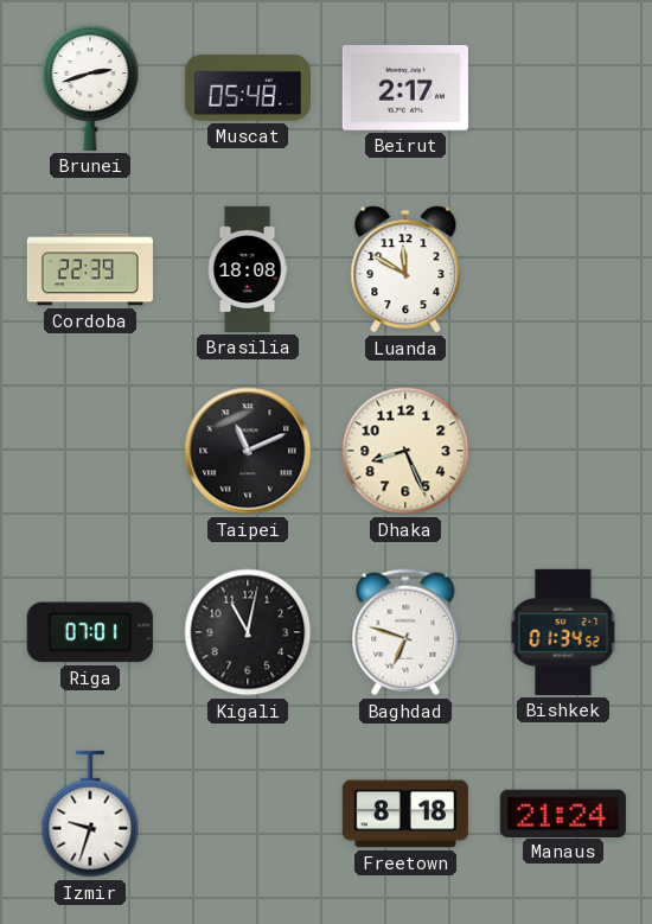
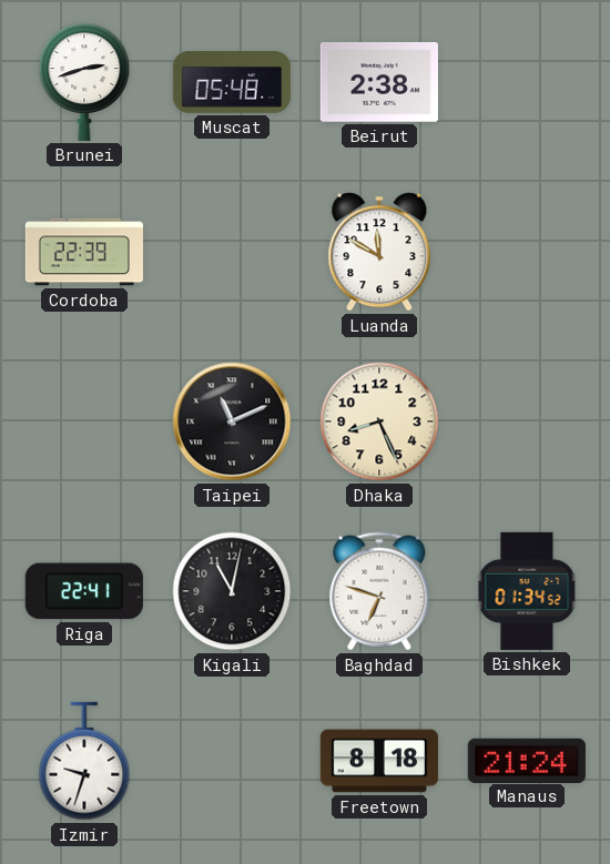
Beirut: 2:17 -> 2:38
Brasilia: 18:08 -> none
Riga: 07:01 -> 22:41
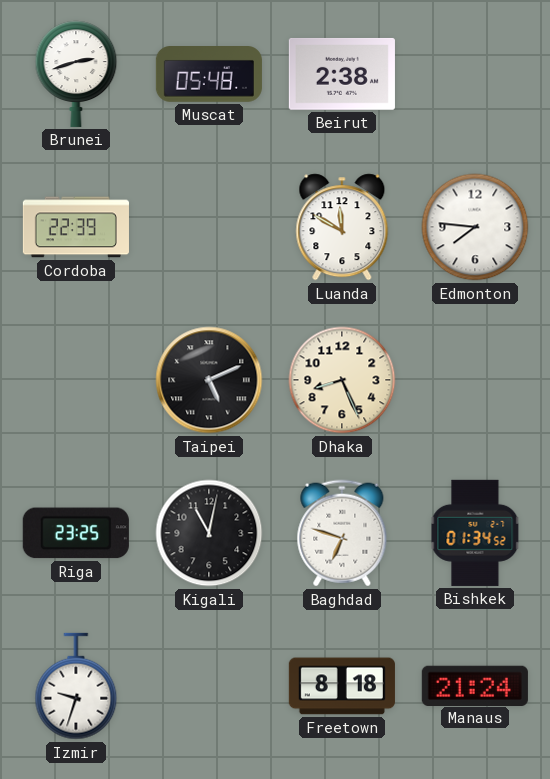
Edmonton: none -> 7:46
Taipei: 11:11 -> 5:11
Riga: 22:41 -> 23:25
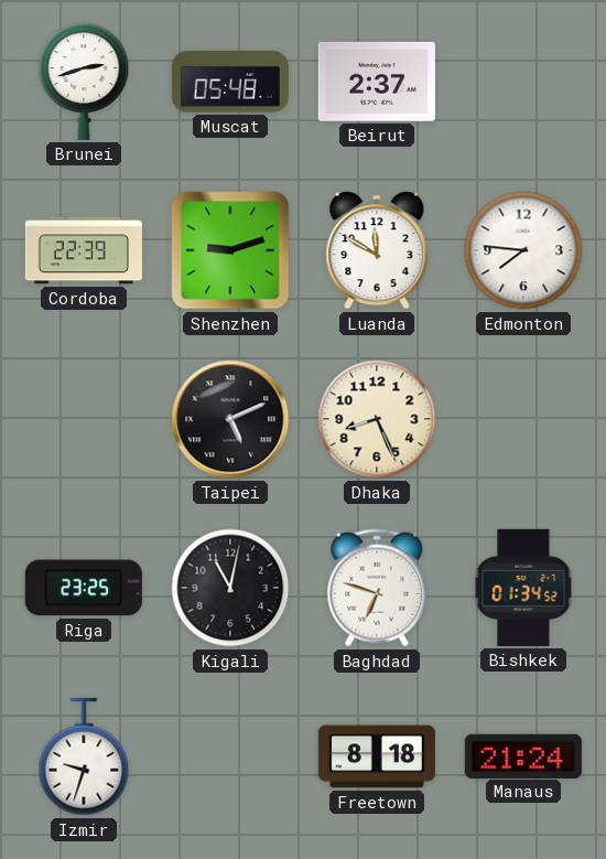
Beirut: 2:38 -> 2:37
Shenzhen: none -> 9:12
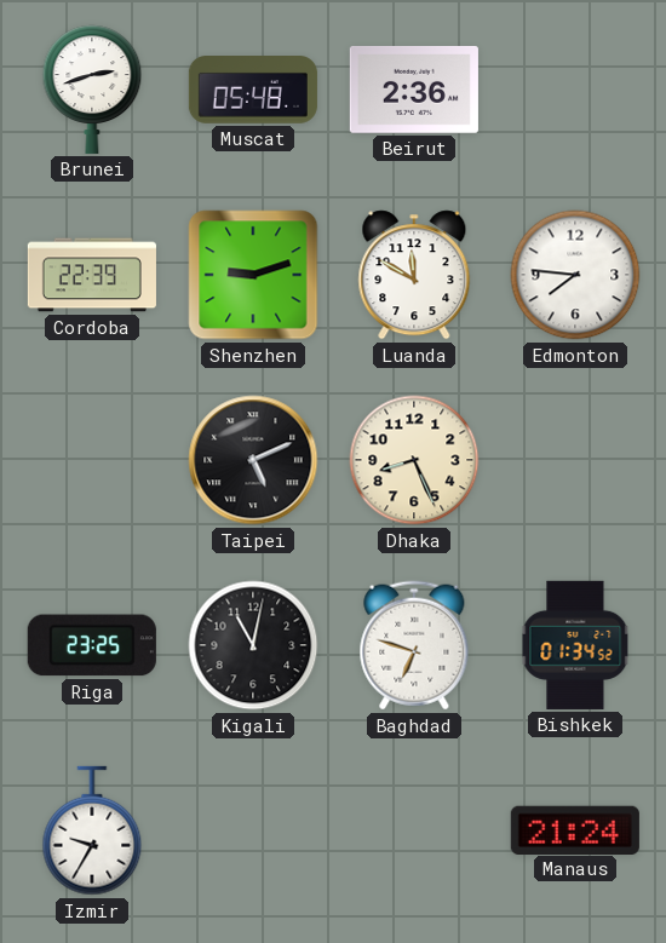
Beirut: 2:37 -> 2:36
Izmir: 9:33 -> 9:35
Freetown: 8:18 -> none
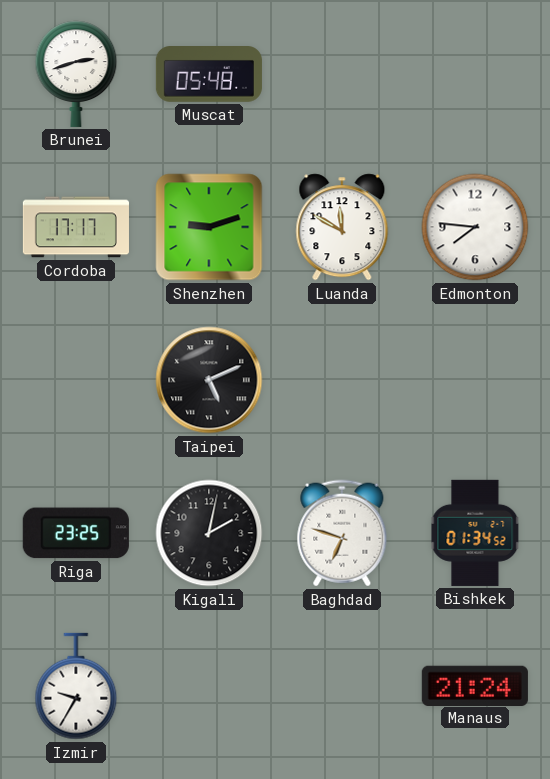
Beirut: 2:36 -> none
Cordoba: 22:39 -> 17:17
Dhaka: 8:26 -> none
Kigali: 11:02 -> 2:02
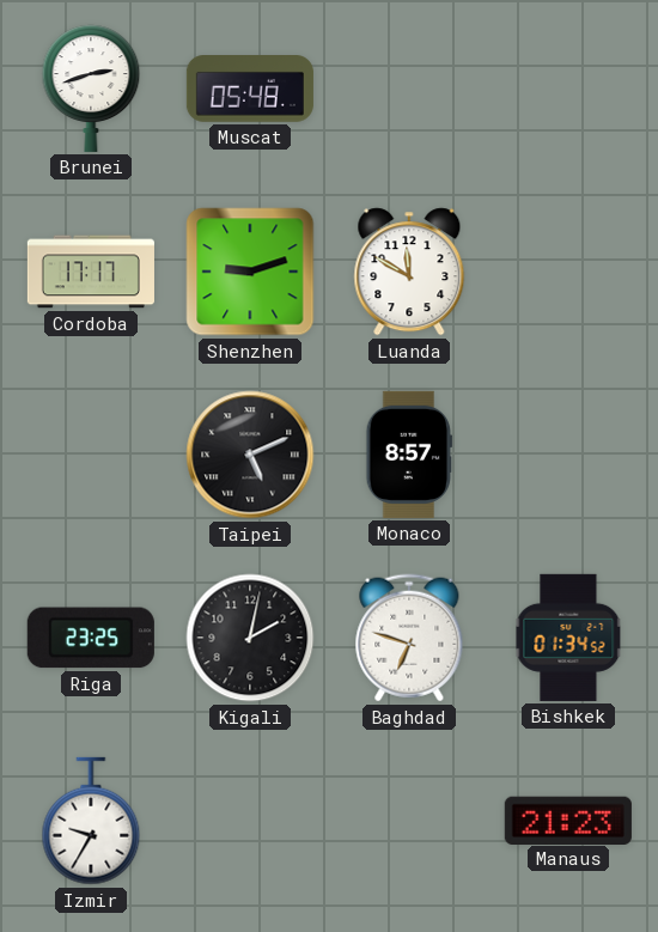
Edmonton: 7:46 -> none
Monaco: none -> 8:57
Manaus: 21:24 -> 21:23
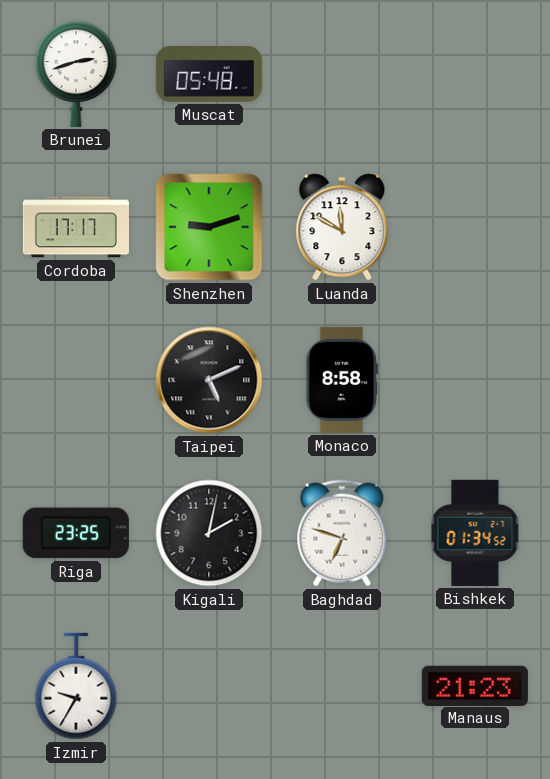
Monaco: 8:57 -> 8:58
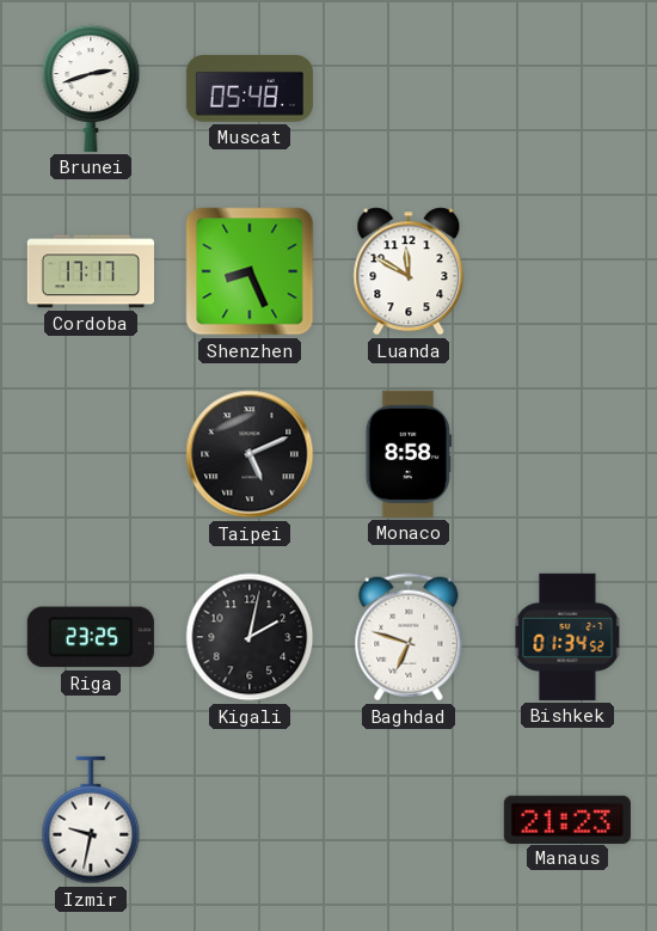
Shenzhen: 9:12 -> 8:26
Izmir: 9:35 -> 9:32
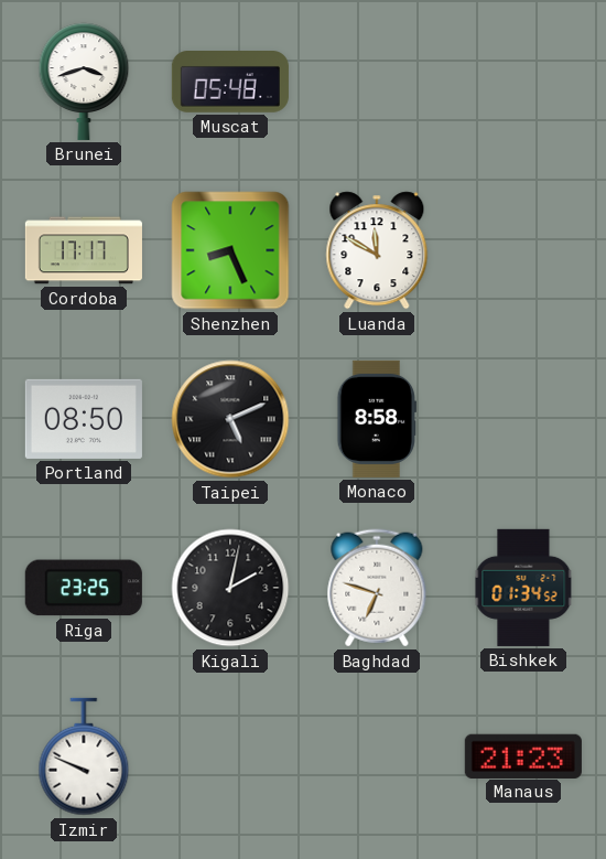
Brunei: 2:42 -> 3:42
Portland: none -> 08:50
Izmir: 9:32 -> 9:49
